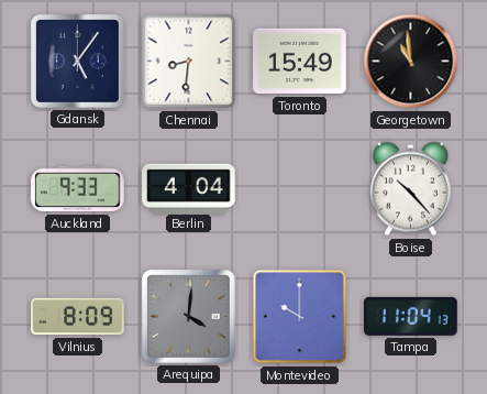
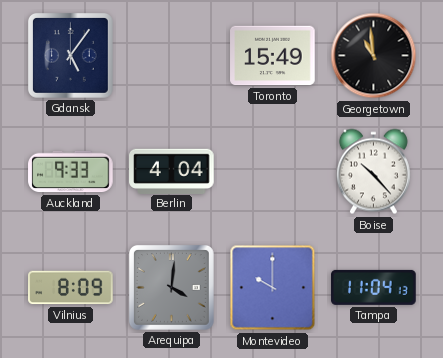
Chennai: 8:31 -> none
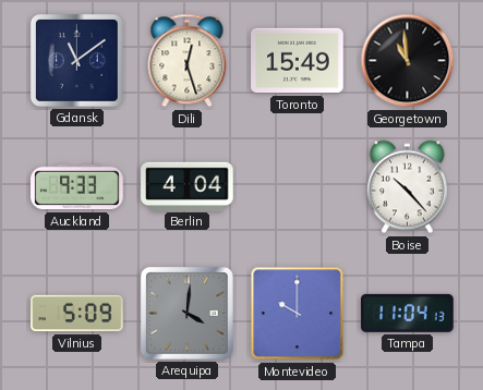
Gdansk: 5:06 -> 11:09
Dili: none -> 12:27
Vilnius: 8:09 -> 5:09
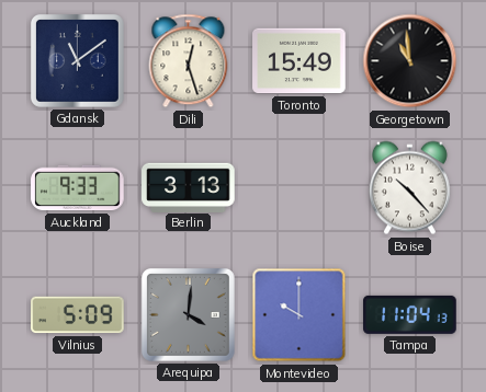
Berlin: 4:04 -> 3:13
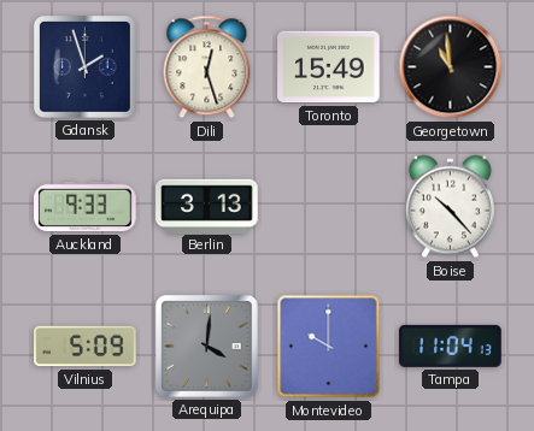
Gdansk: 11:09 -> 1:57
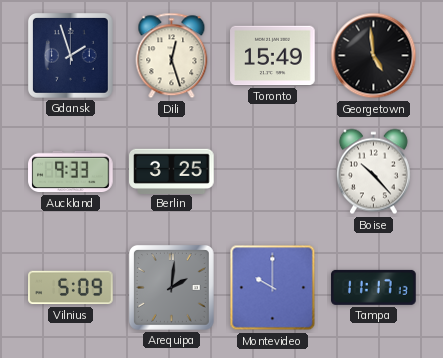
Georgetown: 10:59 -> 4:59
Berlin: 3:13 -> 3:25
Arequipa: 4:01 -> 2:01
Tampa: 11:04 -> 11:17
